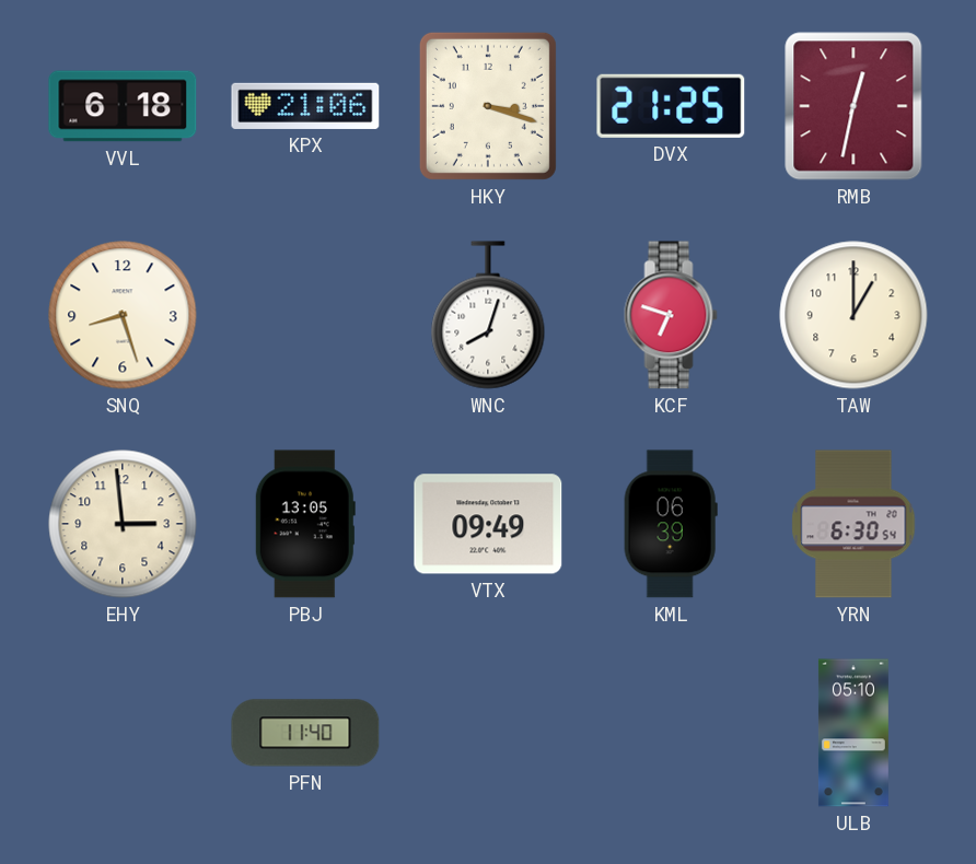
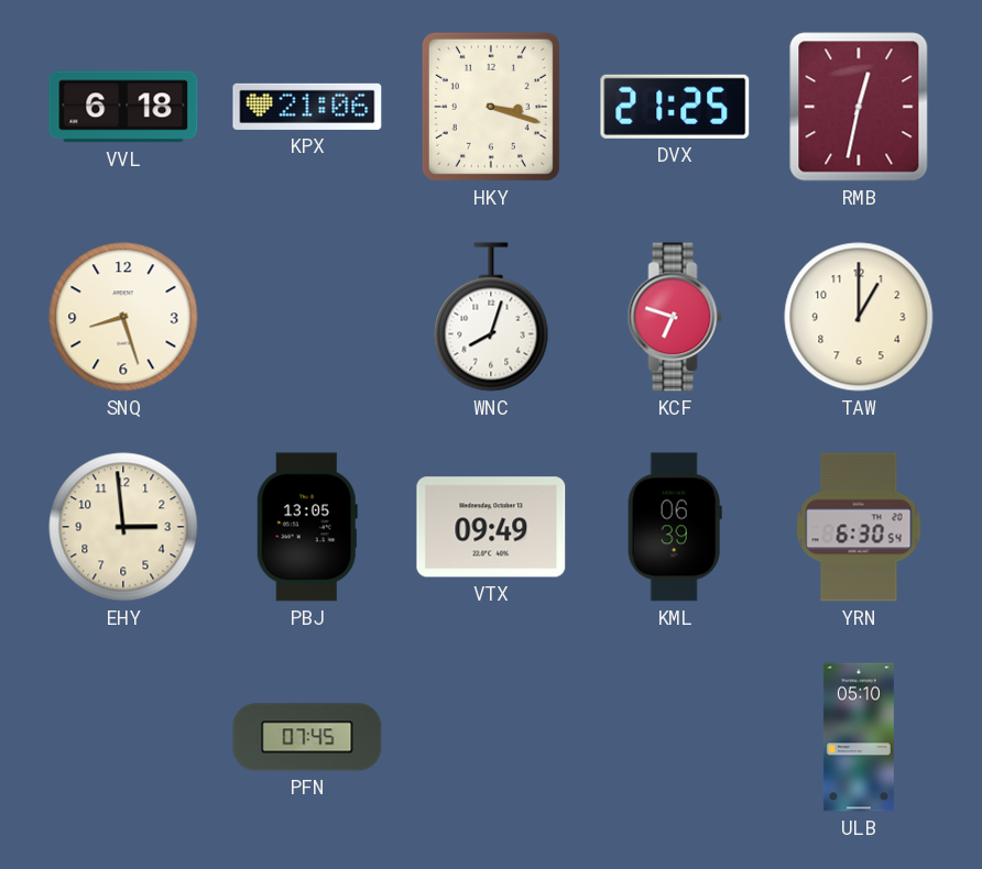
PFN: 11:40 -> 07:45
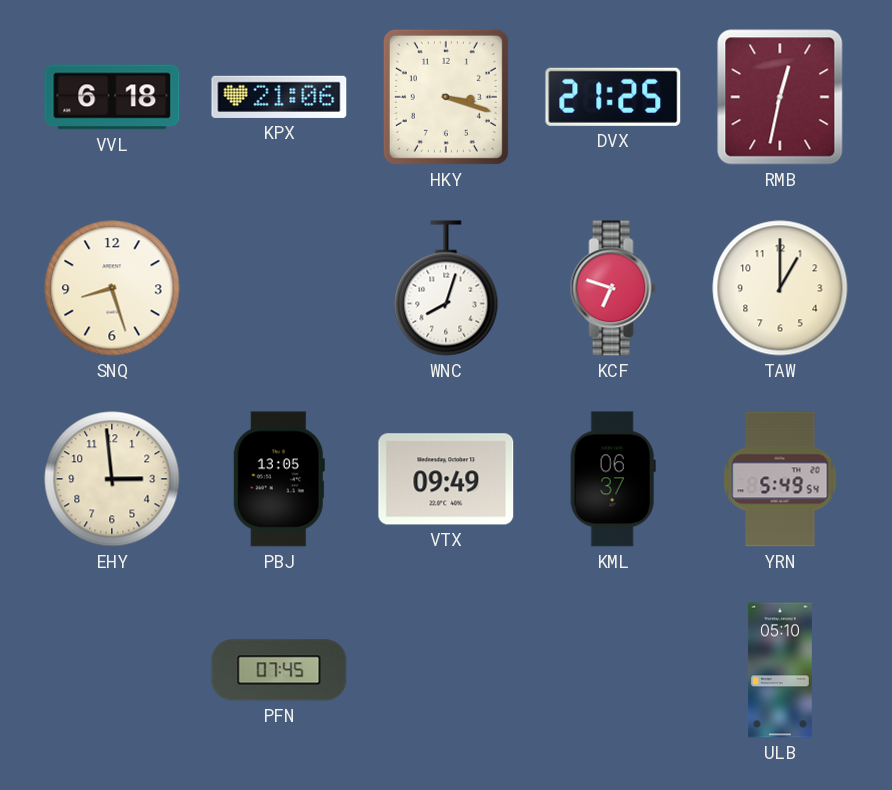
KML: 06:39 -> 06:37
YRN: 6:30 -> 5:49
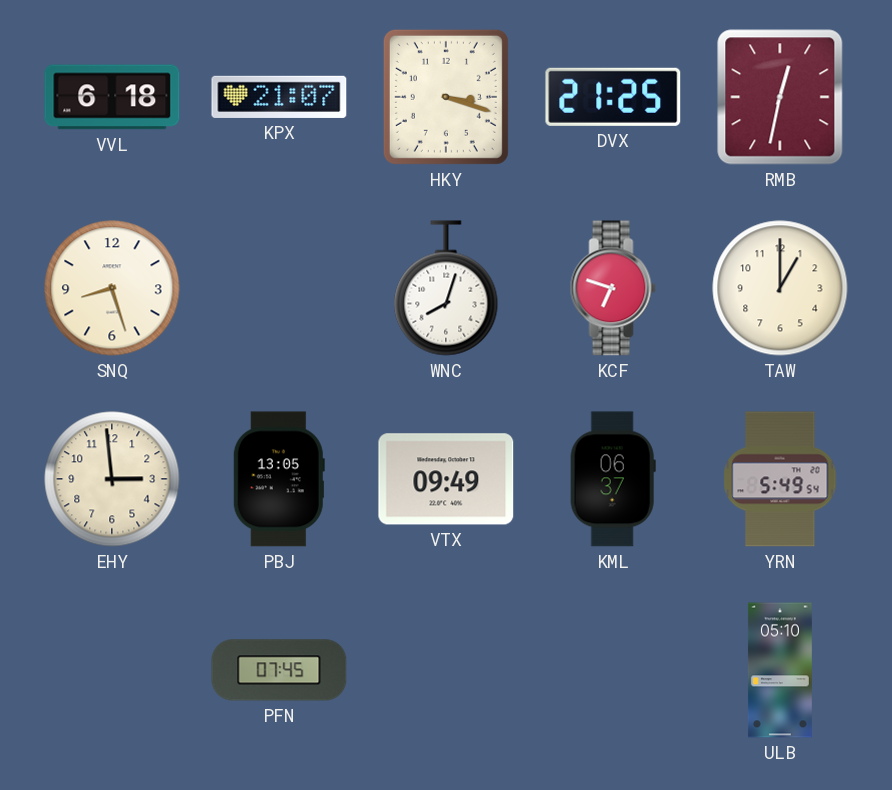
KPX: 21:06 -> 21:07
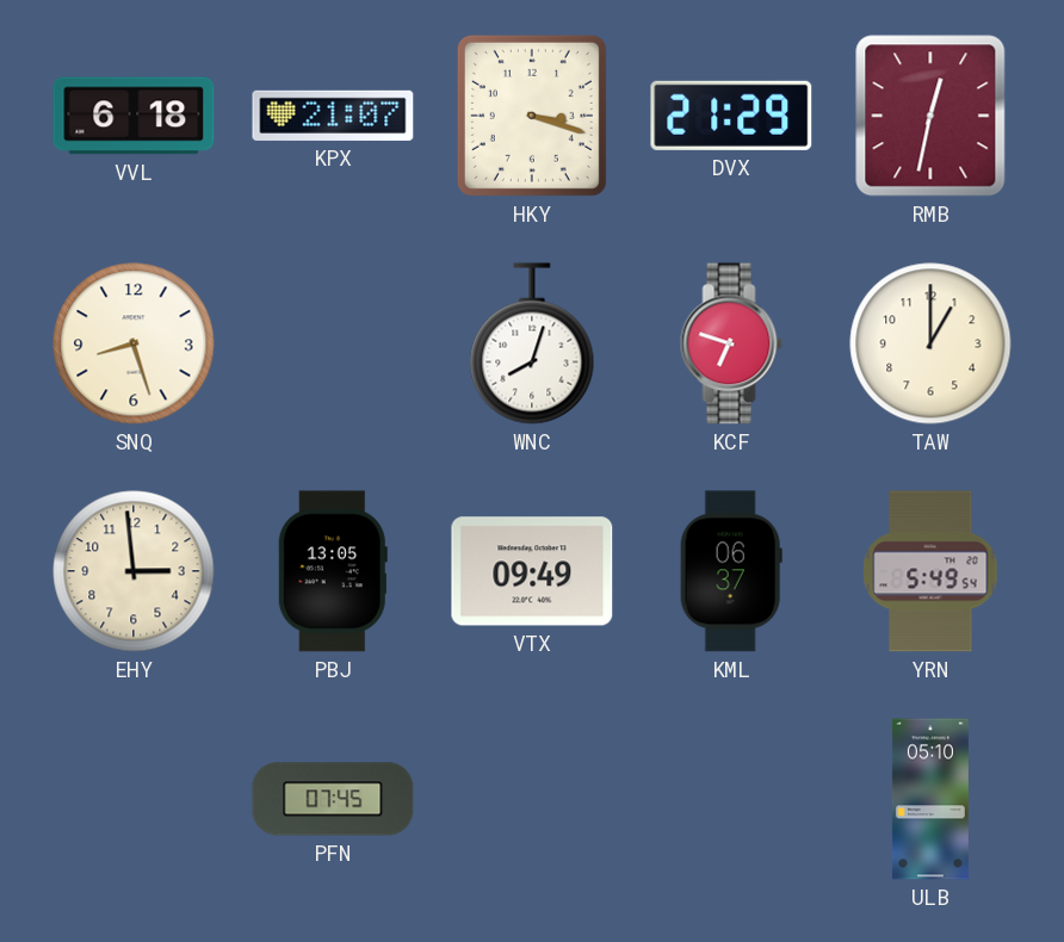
DVX: 21:25 -> 21:29
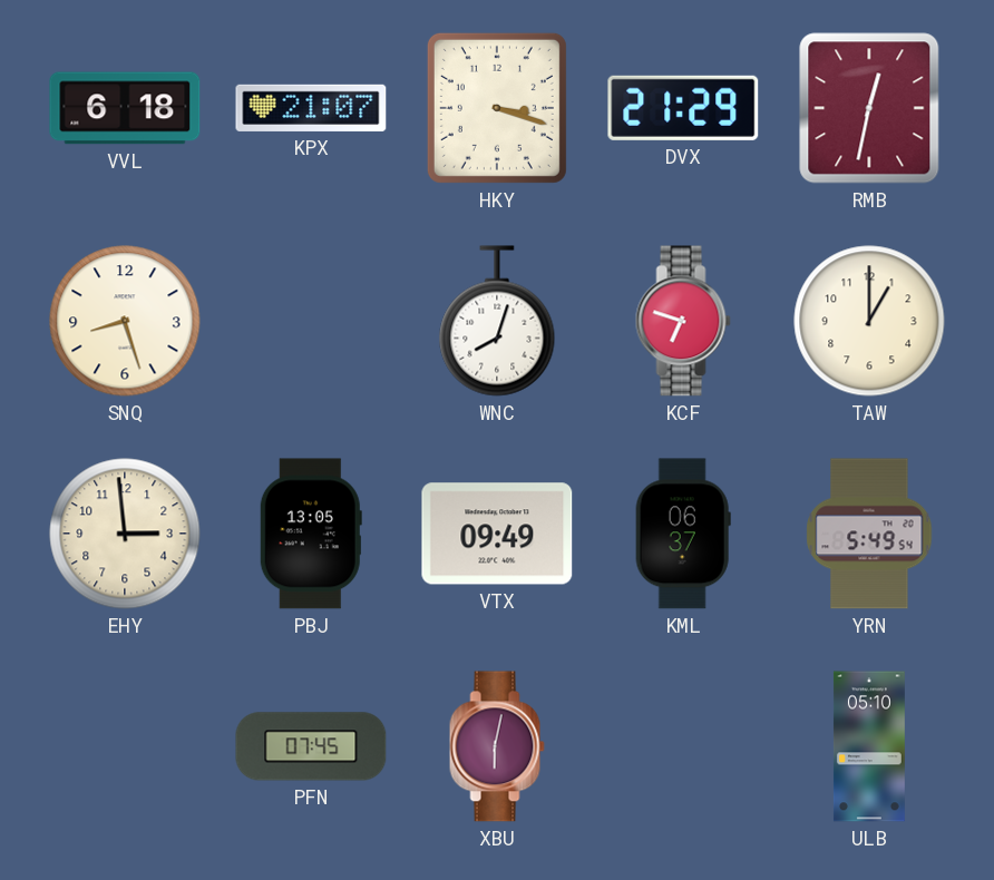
XBU: none -> 6:02
